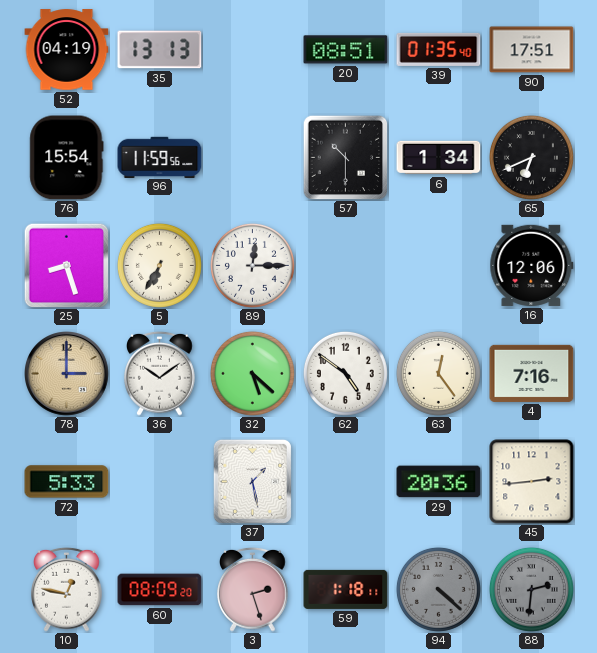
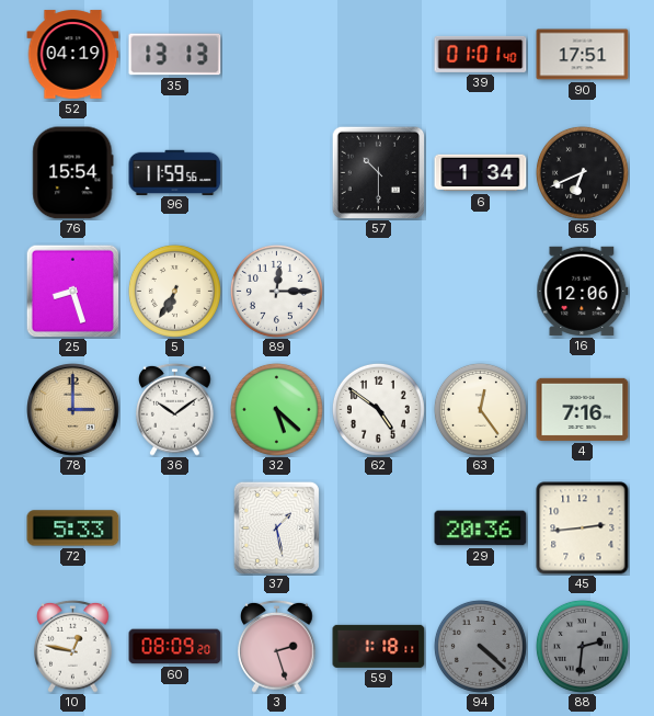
20: 08:51 -> none
39: 01:35 -> 01:01
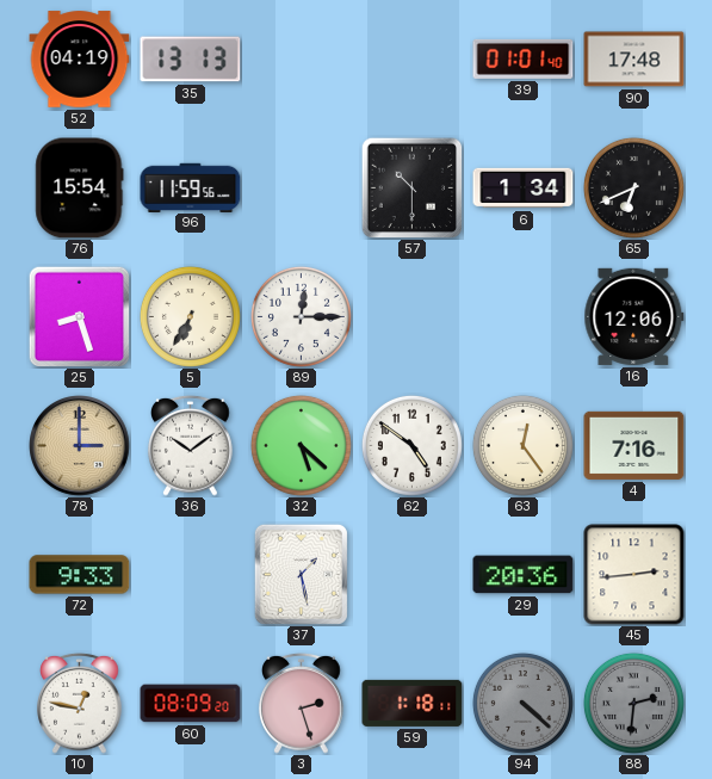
90: 17:51 -> 17:48
72: 5:33 -> 9:33
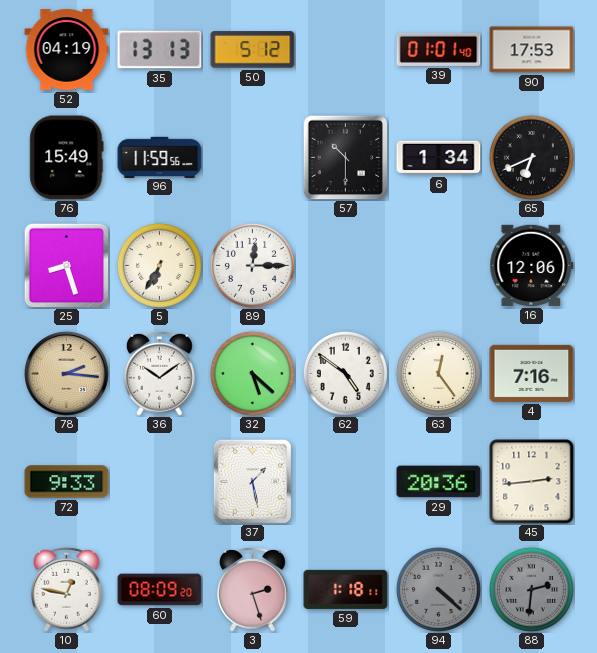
50: none -> 5:12
90: 17:48 -> 17:53
76: 15:54 -> 15:49
78: 3:00 -> 2:16
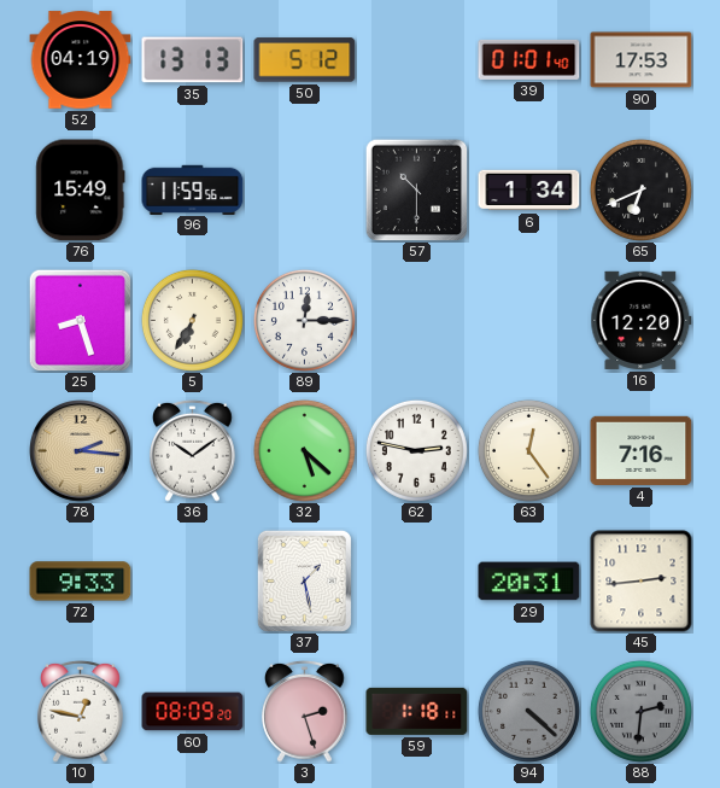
16: 12:06 -> 12:20
62: 4:51 -> 2:47
29: 20:36 -> 20:31
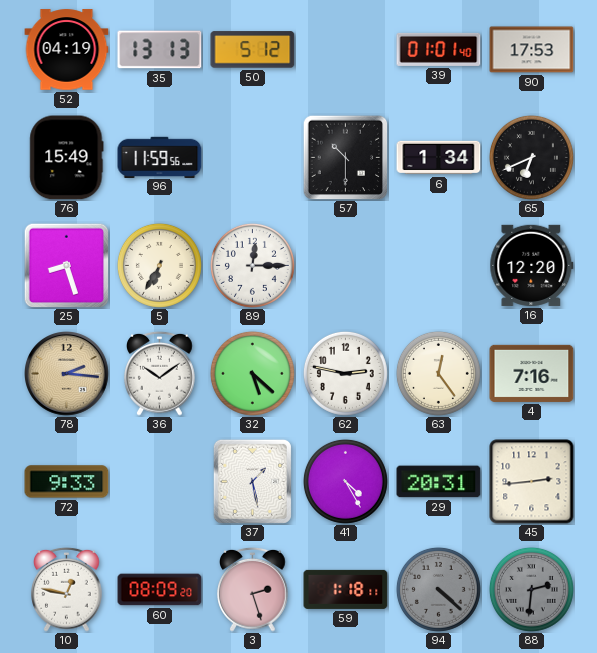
41: none -> 4:25
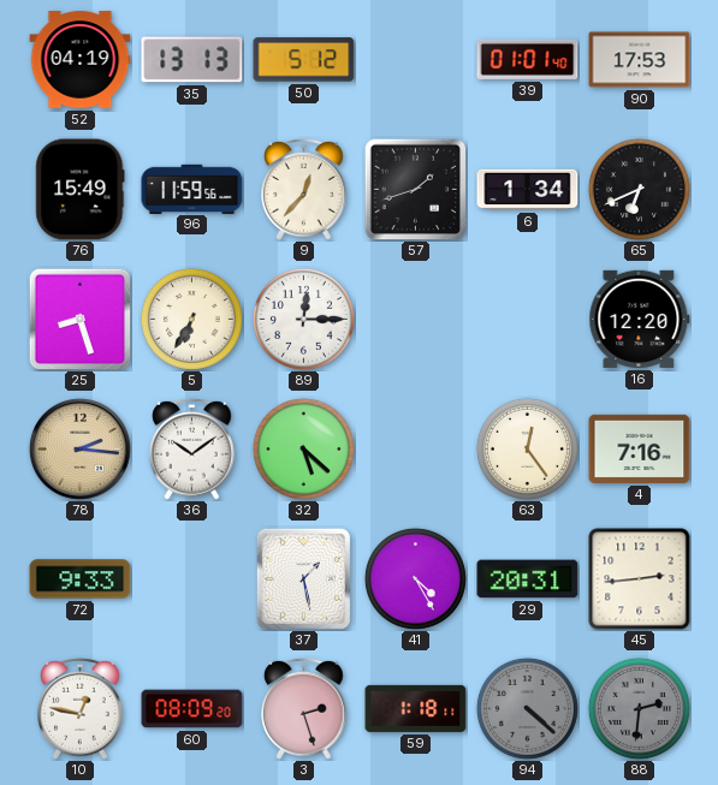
9: none -> 12:37
57: 10:30 -> 1:42
62: 2:47 -> none
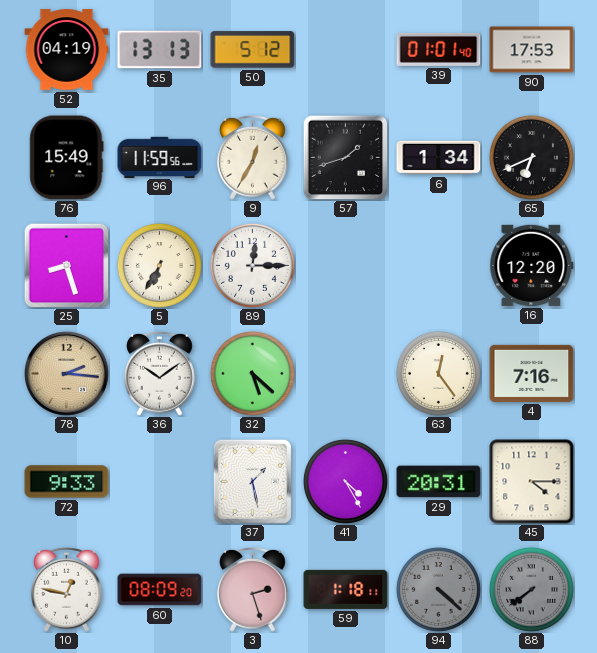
9: 12:37 -> 12:35
45: 2:44 -> 4:15
88: 2:31 -> 7:39
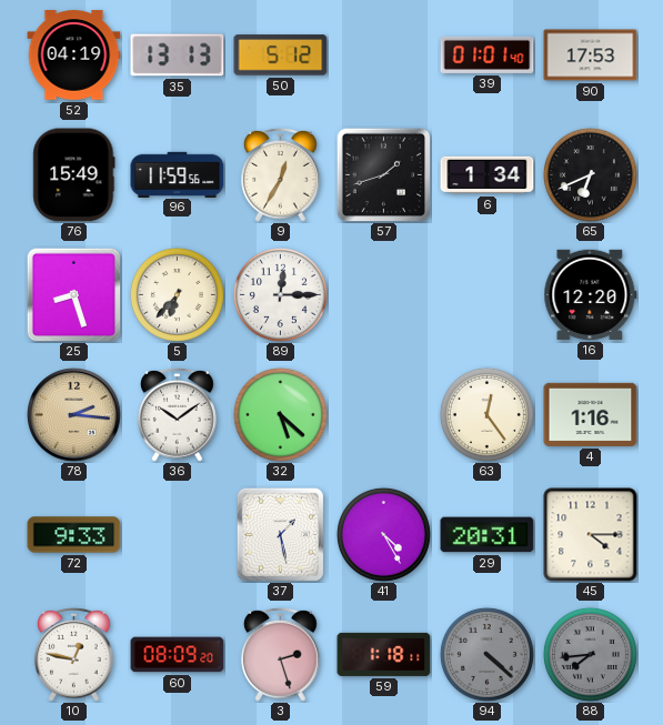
5: 6:35 -> 6:37
4: 7:16 -> 1:16
88: 7:39 -> 7:44
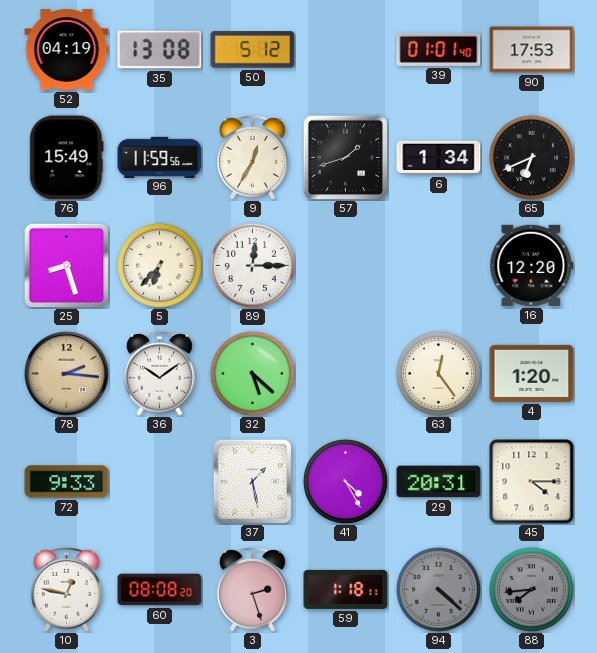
35: 13:13 -> 13:08
4: 1:16 -> 1:20
60: 08:09 -> 08:08
